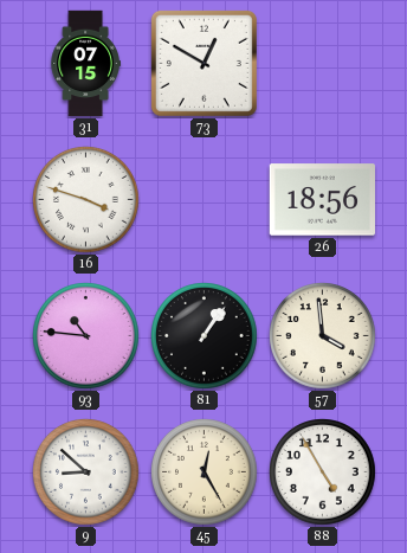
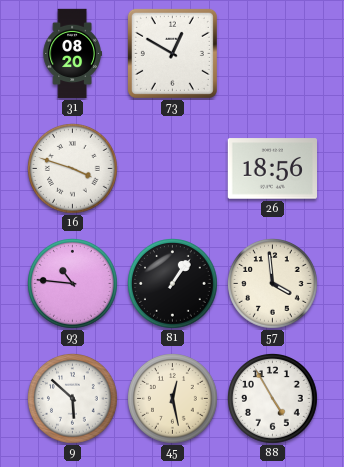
31: 07:15 -> 08:20
9: 8:52 -> 5:52
45: 12:25 -> 12:28
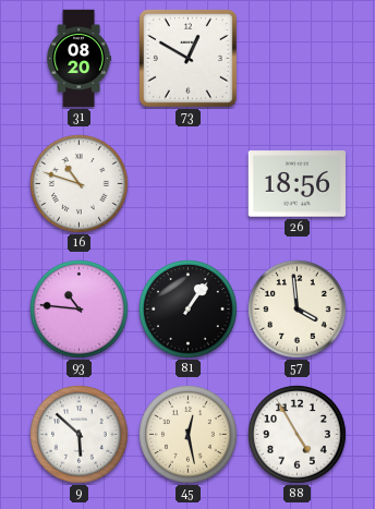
16: 3:48 -> 10:48
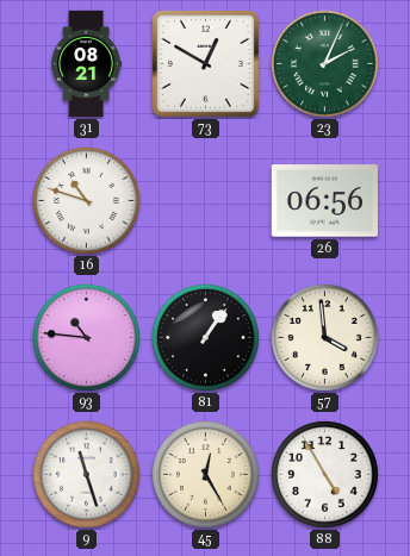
31: 08:20 -> 08:21
23: none -> 2:04
26: 18:56 -> 06:56
9: 5:52 -> 11:27
45: 12:28 -> 12:25
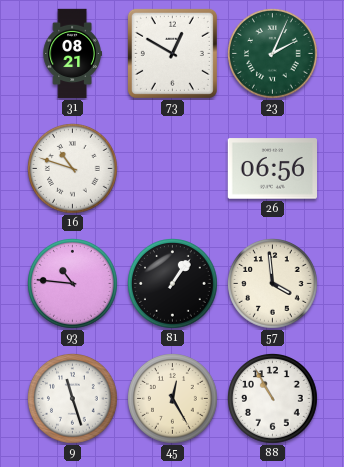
88: 4:55 -> 10:55
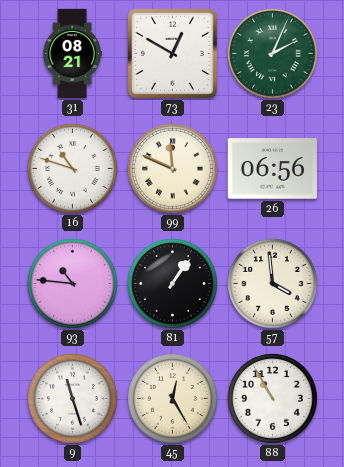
99: none -> 11:49
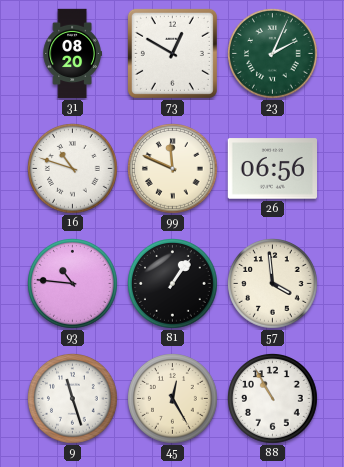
31: 08:21 -> 08:20
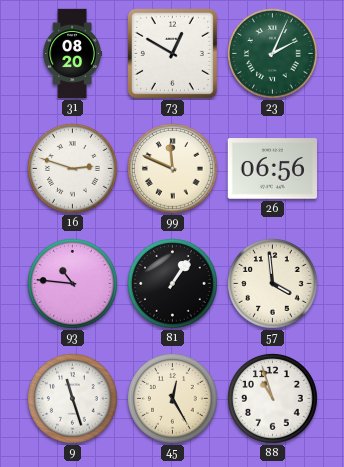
16: 10:48 -> 2:48
88: 10:55 -> 10:57
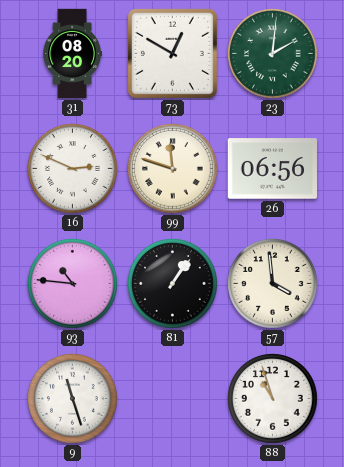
23: 2:04 -> 2:01
16: 2:48 -> 2:49
99: 11:49 -> 11:48
45: 12:25 -> none
